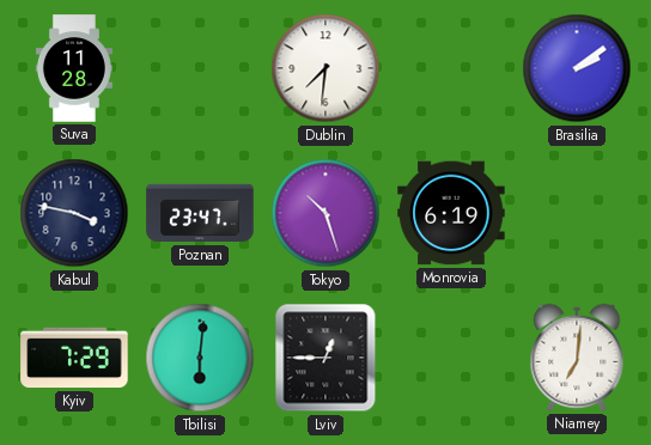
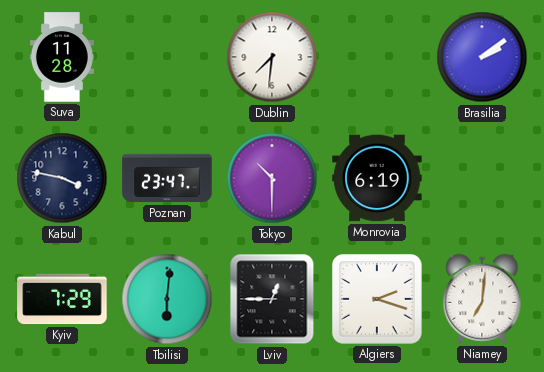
Tokyo: 10:27 -> 10:30
Algiers: none -> 2:18
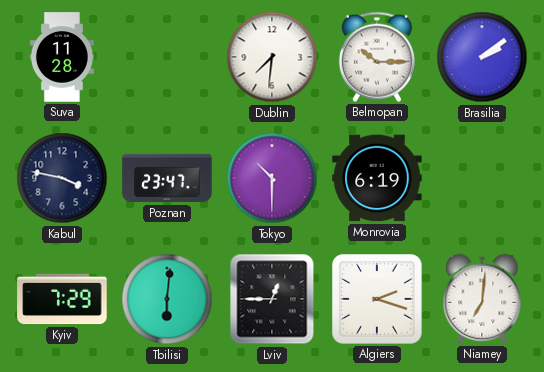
Belmopan: none -> 10:15
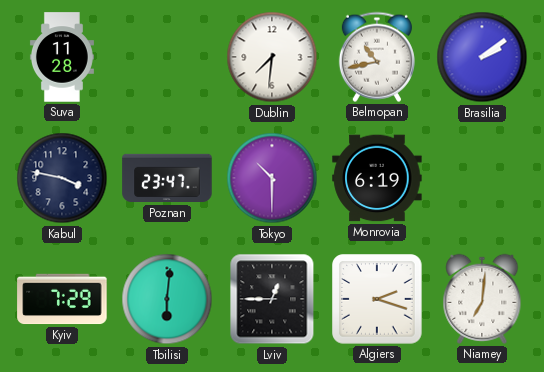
Belmopan: 10:15 -> 10:43
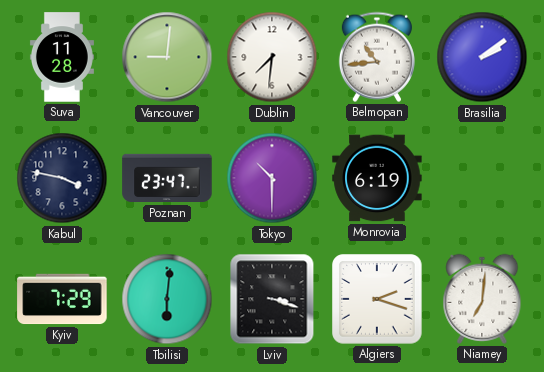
Vancouver: none -> 9:01
Belmopan: 10:43 -> 10:44
Lviv: 12:45 -> 3:18
